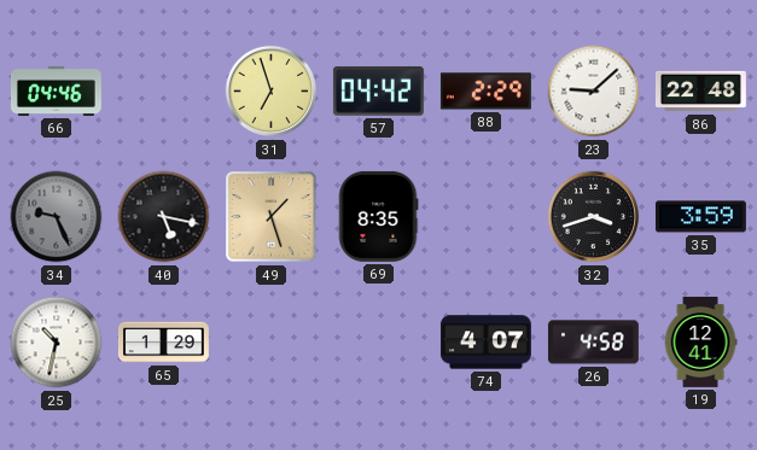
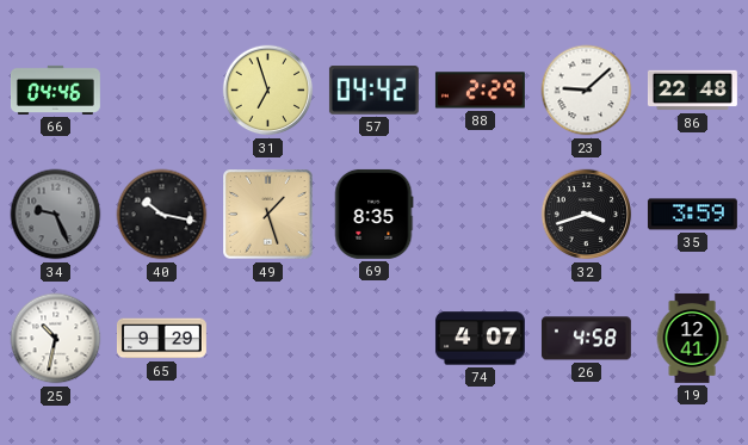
40: 5:17 -> 10:17
65: 1:29 -> 9:29
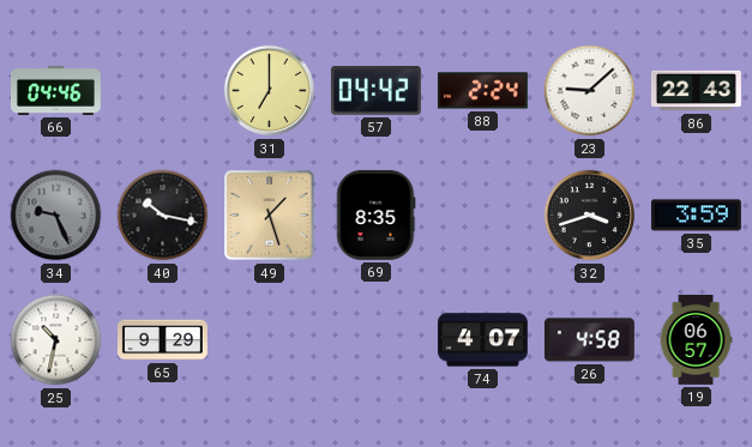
31: 6:57 -> 7:00
88: 2:29 -> 2:24
86: 22:48 -> 22:43
19: 12:41 -> 06:57
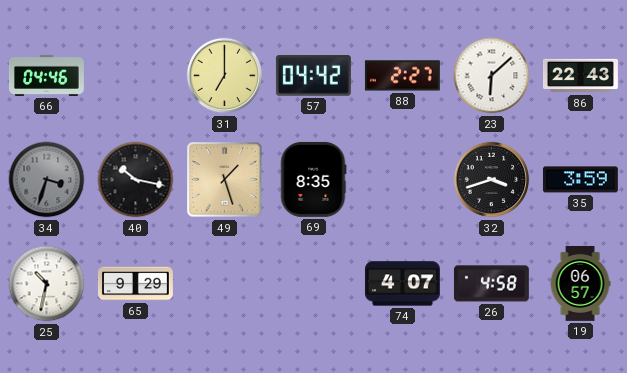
88: 2:24 -> 2:27
23: 9:08 -> 6:08
34: 9:26 -> 3:33
